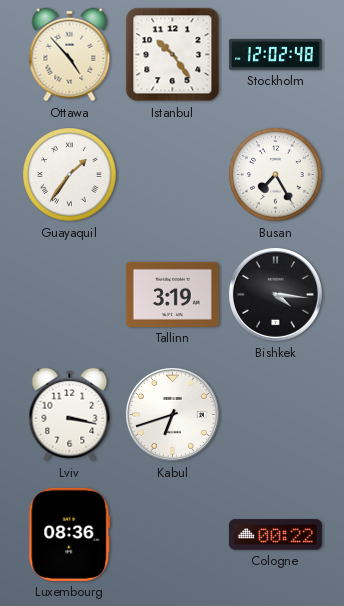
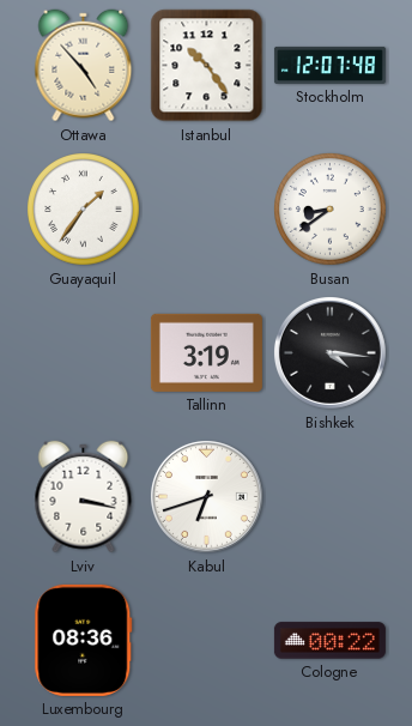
Stockholm: 12:02 -> 12:07
Busan: 7:25 -> 8:39
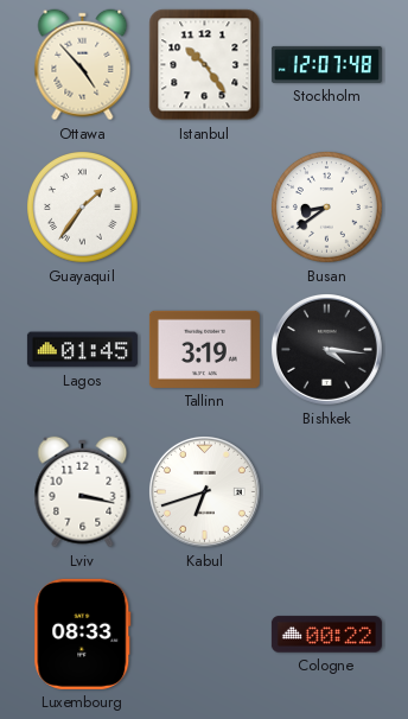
Lagos: none -> 01:45
Luxembourg: 08:36 -> 08:33
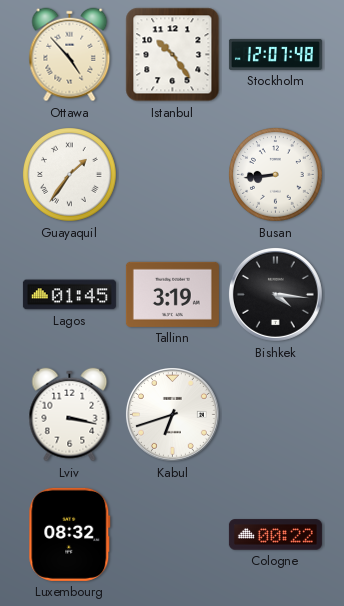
Busan: 8:39 -> 8:44
Luxembourg: 08:33 -> 08:32
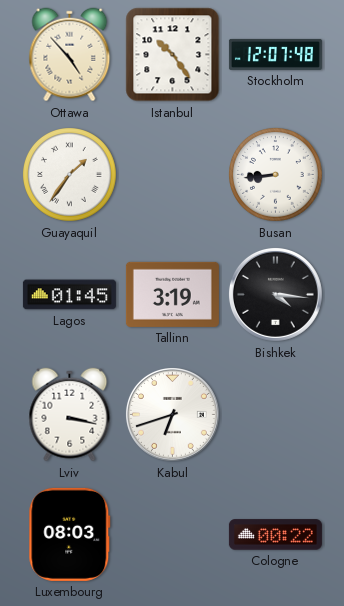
Luxembourg: 08:32 -> 08:03
